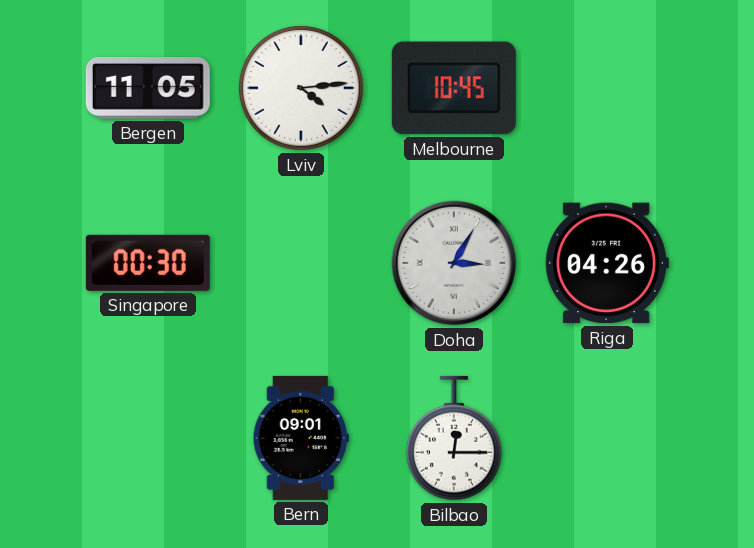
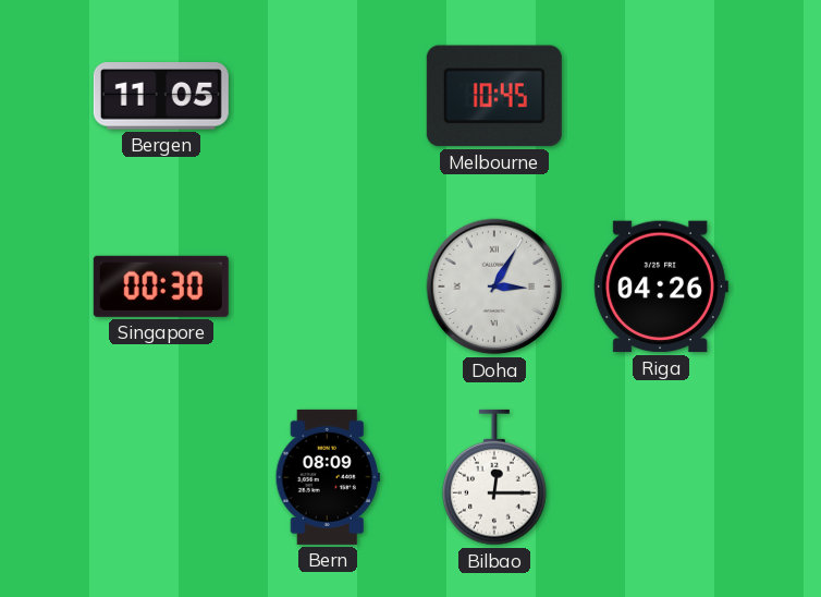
Lviv: 4:14 -> none
Bern: 09:01 -> 08:09
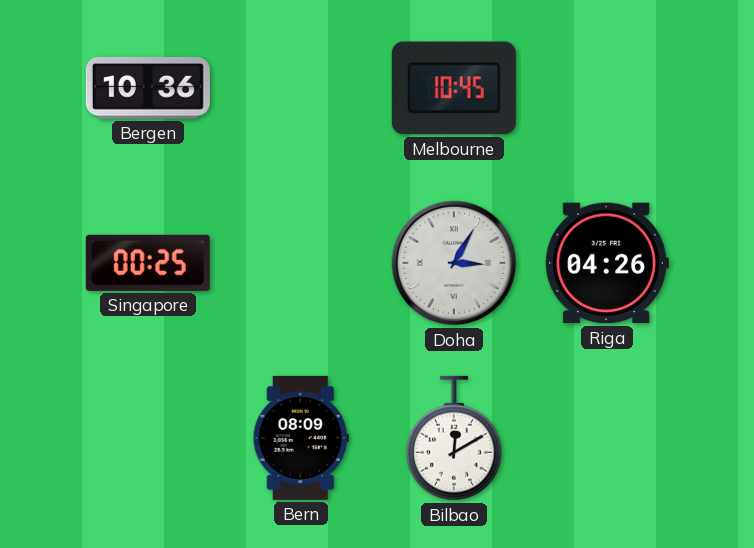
Bergen: 11:05 -> 10:36
Singapore: 00:30 -> 00:25
Bilbao: 12:15 -> 12:10
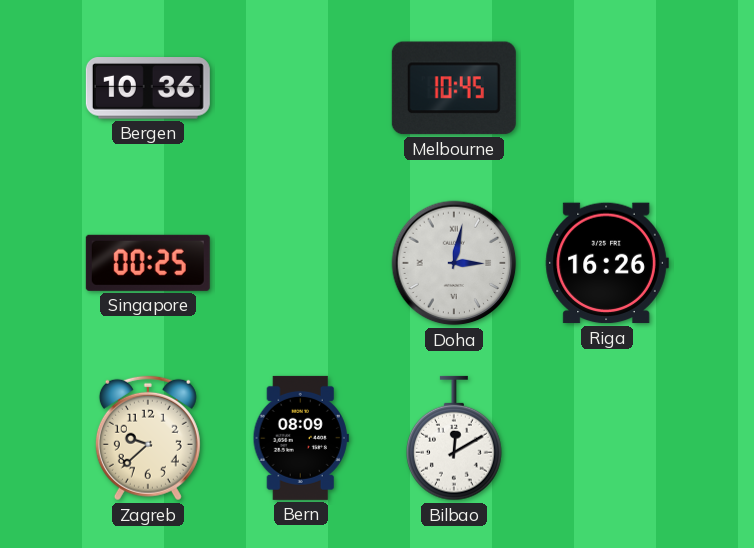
Doha: 3:05 -> 3:02
Riga: 04:26 -> 16:26
Zagreb: none -> 9:38
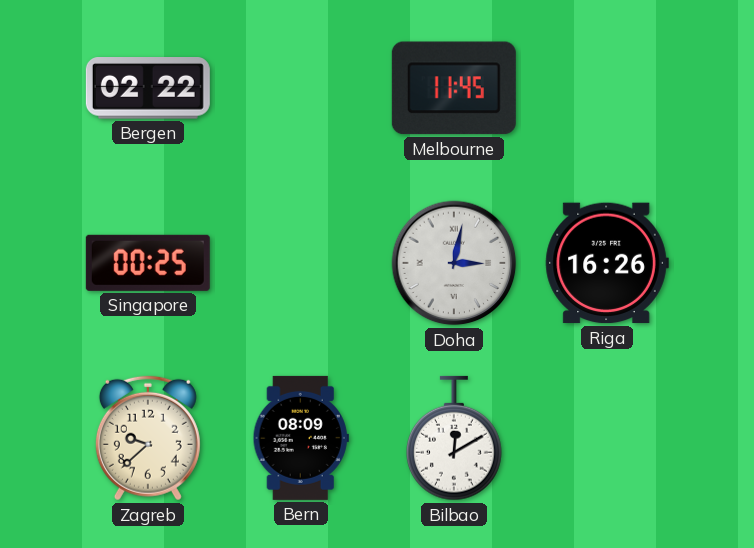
Bergen: 10:36 -> 02:22
Melbourne: 10:45 -> 11:45
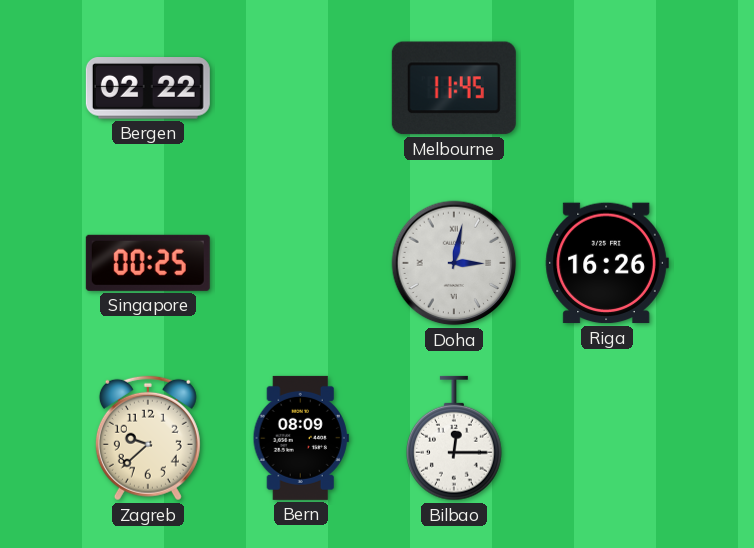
Bilbao: 12:10 -> 12:15
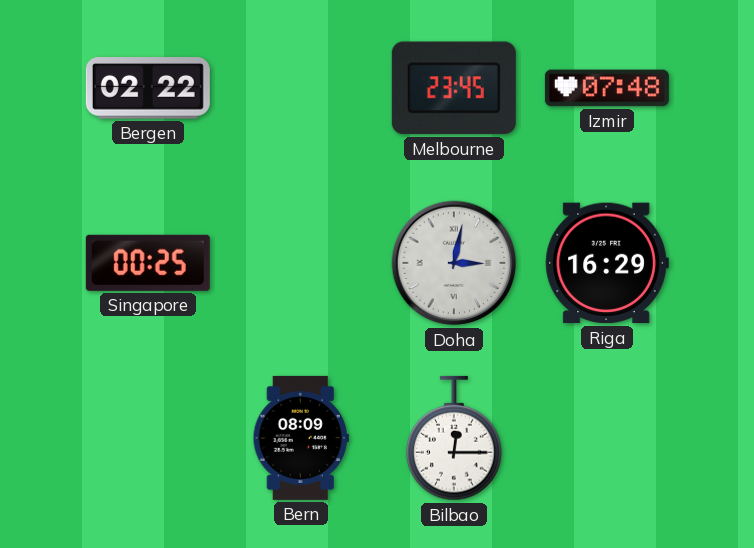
Melbourne: 11:45 -> 23:45
Izmir: none -> 07:48
Riga: 16:26 -> 16:29
Zagreb: 9:38 -> none
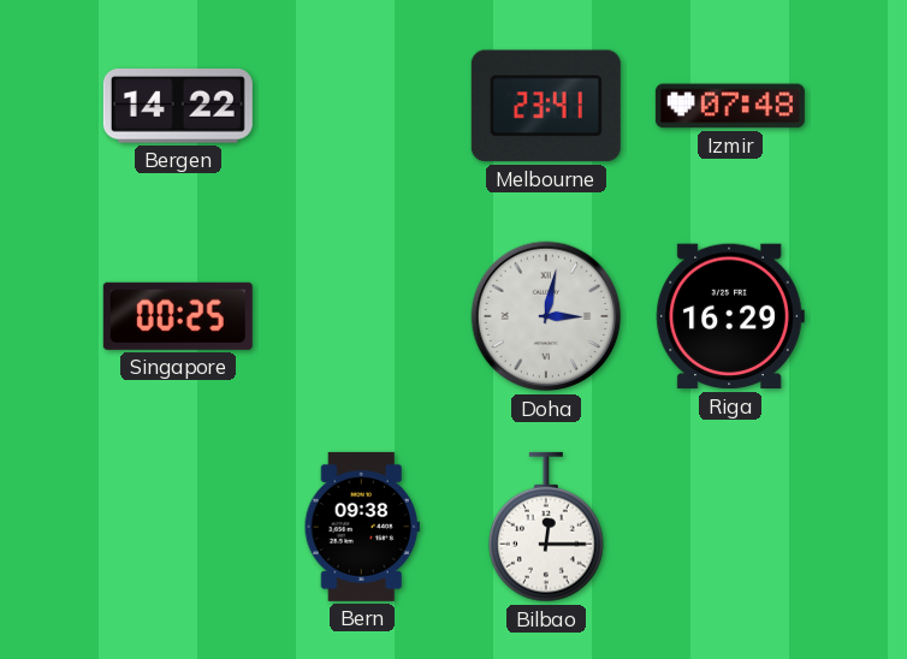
Bergen: 02:22 -> 14:22
Melbourne: 23:45 -> 23:41
Bern: 08:09 -> 09:38
